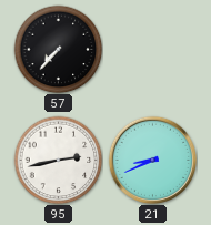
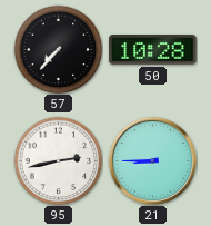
50: none -> 10:28
21: 8:41 -> 8:45
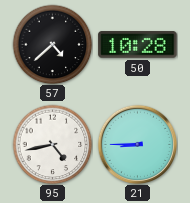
57: 7:37 -> 4:38
95: 2:43 -> 4:43
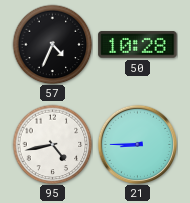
57: 4:38 -> 4:34
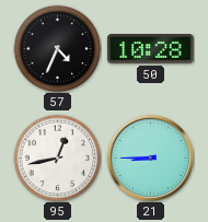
95: 4:43 -> 12:43
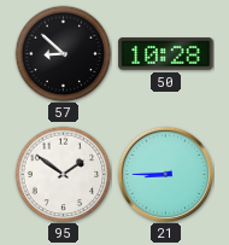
57: 4:34 -> 8:52
95: 12:43 -> 1:51
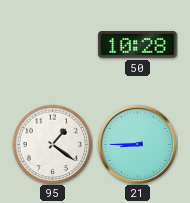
57: 8:52 -> none
95: 1:51 -> 1:21
